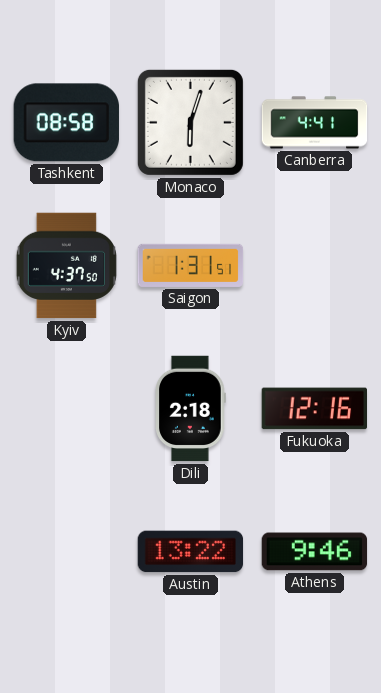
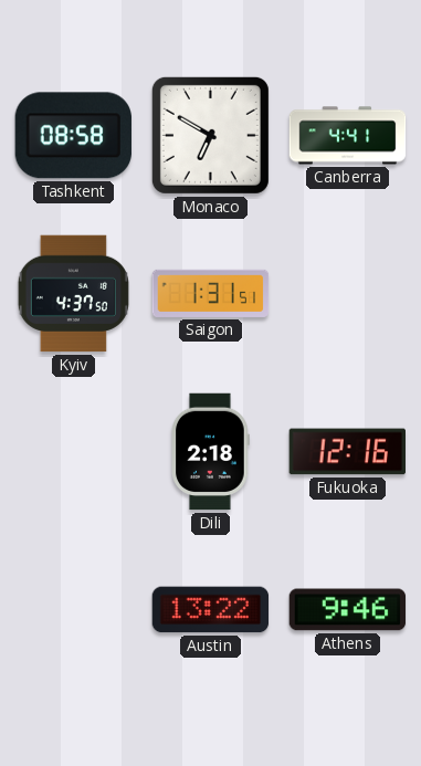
Monaco: 6:03 -> 6:50
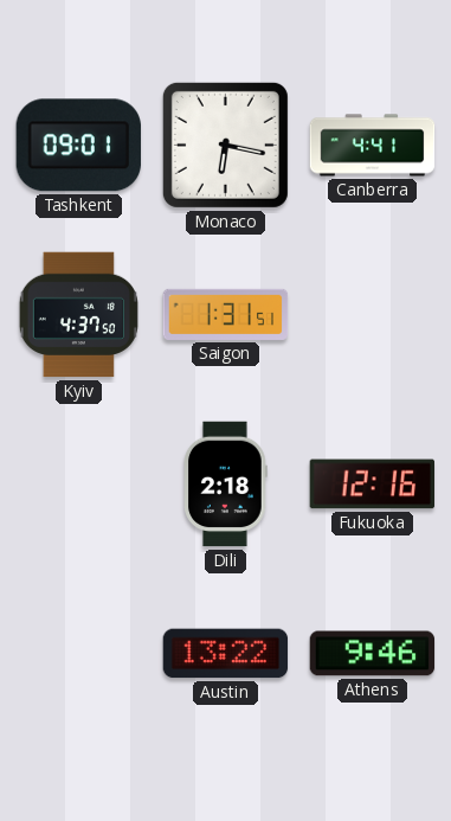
Tashkent: 08:58 -> 09:01
Monaco: 6:50 -> 6:17
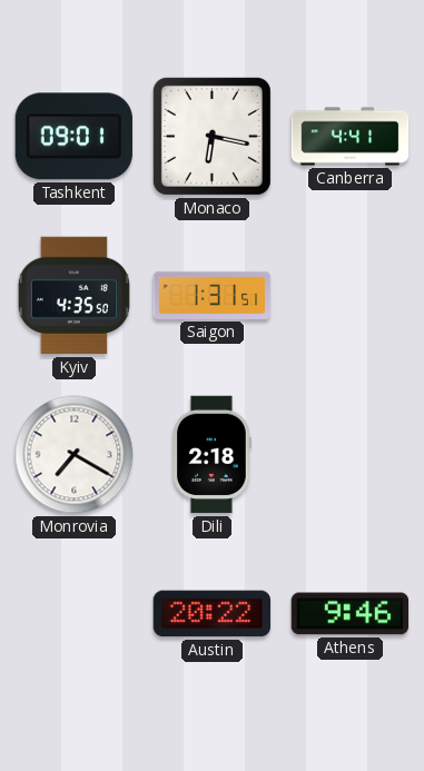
Kyiv: 4:37 -> 4:35
Monrovia: none -> 7:20
Fukuoka: 12:16 -> none
Austin: 13:22 -> 20:22
